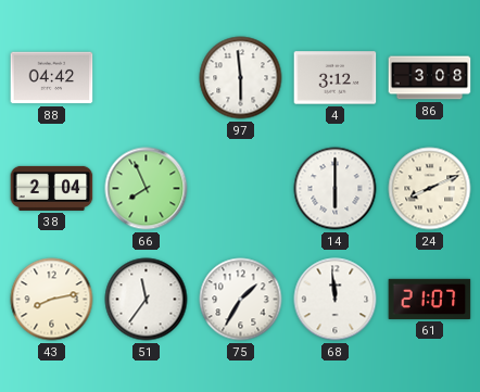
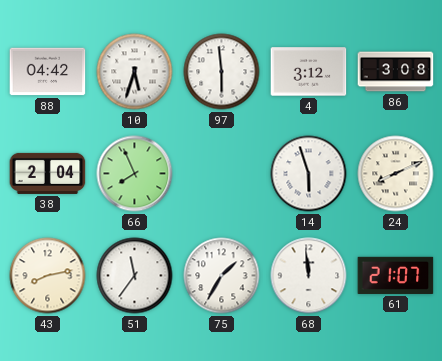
10: none -> 5:33
14: 6:00 -> 5:57
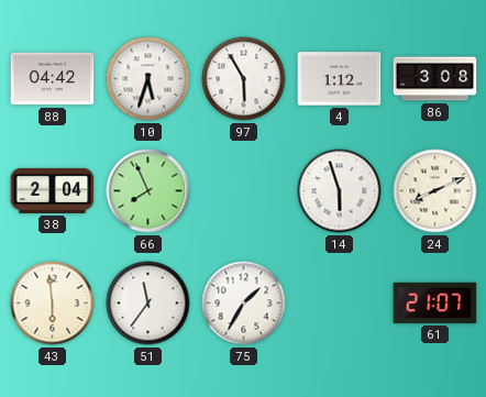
97: 5:59 -> 5:55
4: 3:12 -> 1:12
43: 8:13 -> 5:59
68: 11:59 -> none
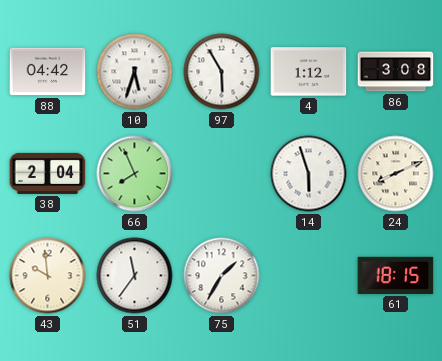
43: 5:59 -> 9:59
61: 21:07 -> 18:15
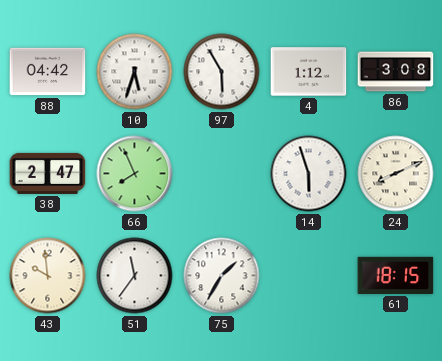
38: 2:04 -> 2:47
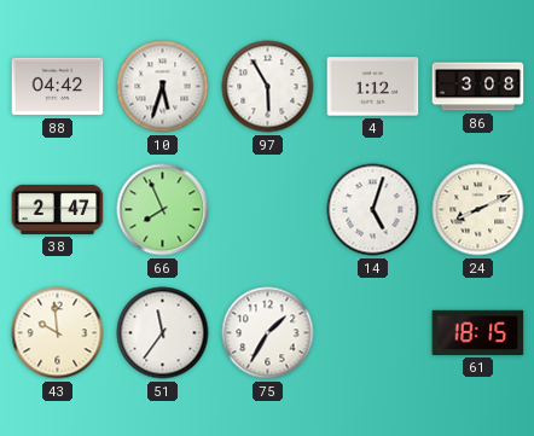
14: 5:57 -> 5:03
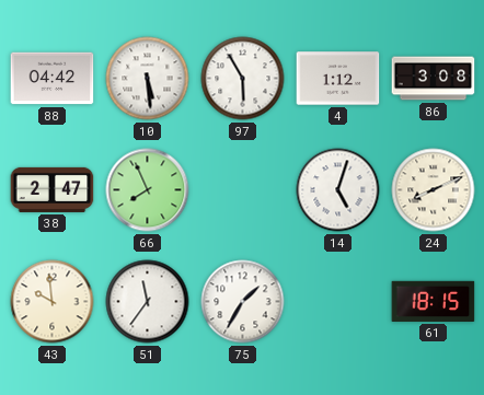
10: 5:33 -> 5:29
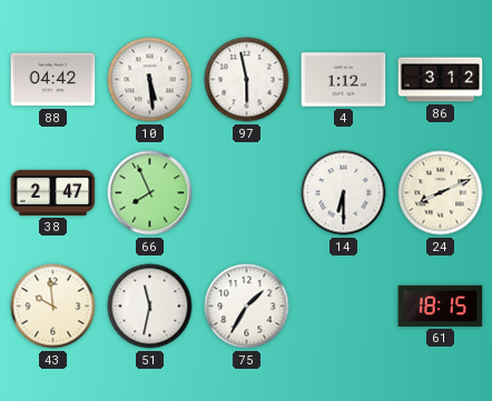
97: 5:55 -> 5:58
86: 3:08 -> 3:12
14: 5:03 -> 6:30
51: 11:36 -> 11:32
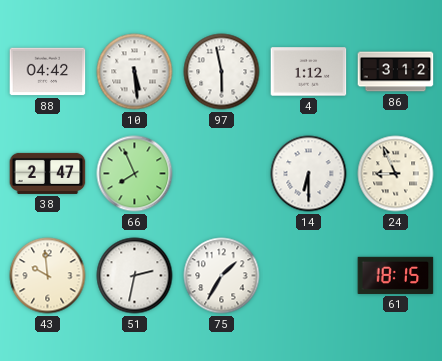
24: 8:11 -> 8:56
51: 11:32 -> 2:32
